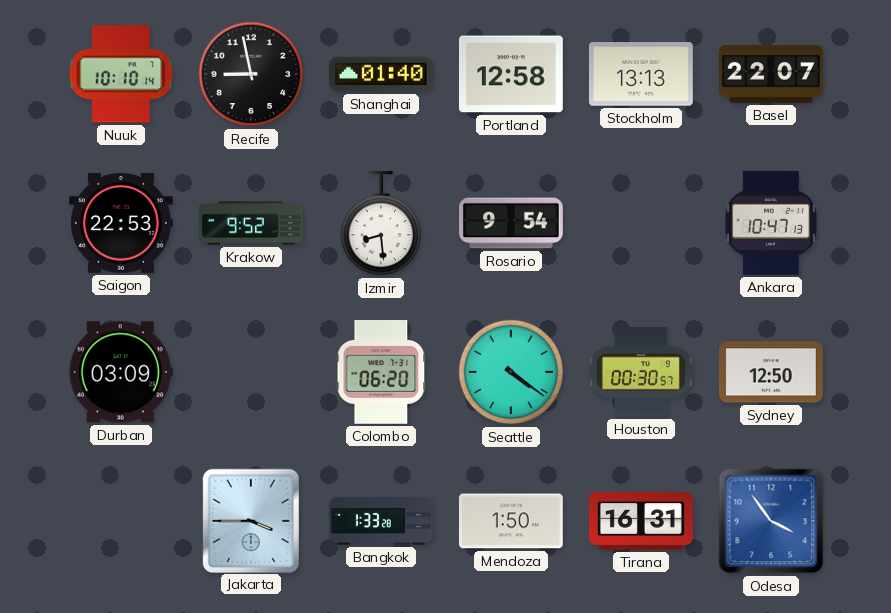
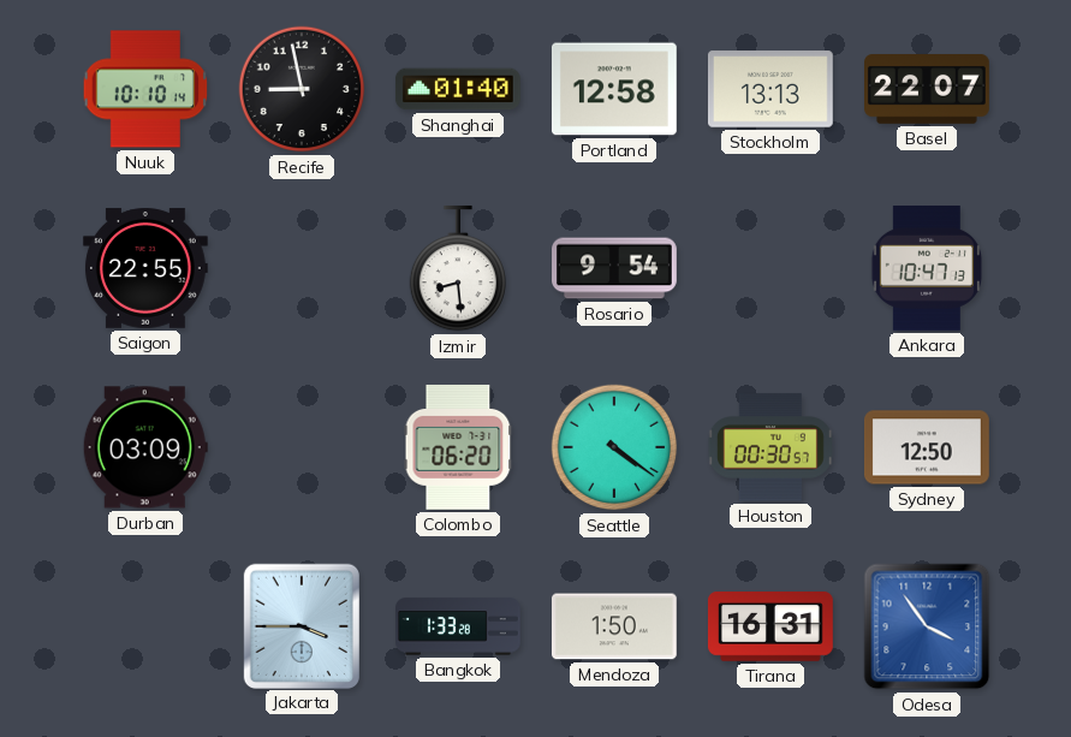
Saigon: 22:53 -> 22:55
Krakow: 9:52 -> none
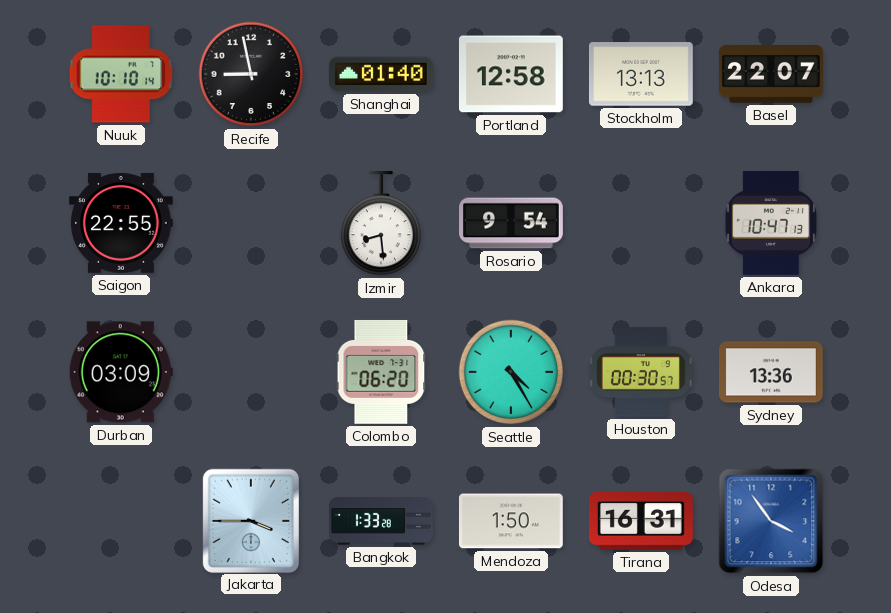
Seattle: 4:21 -> 4:25
Sydney: 12:50 -> 13:36
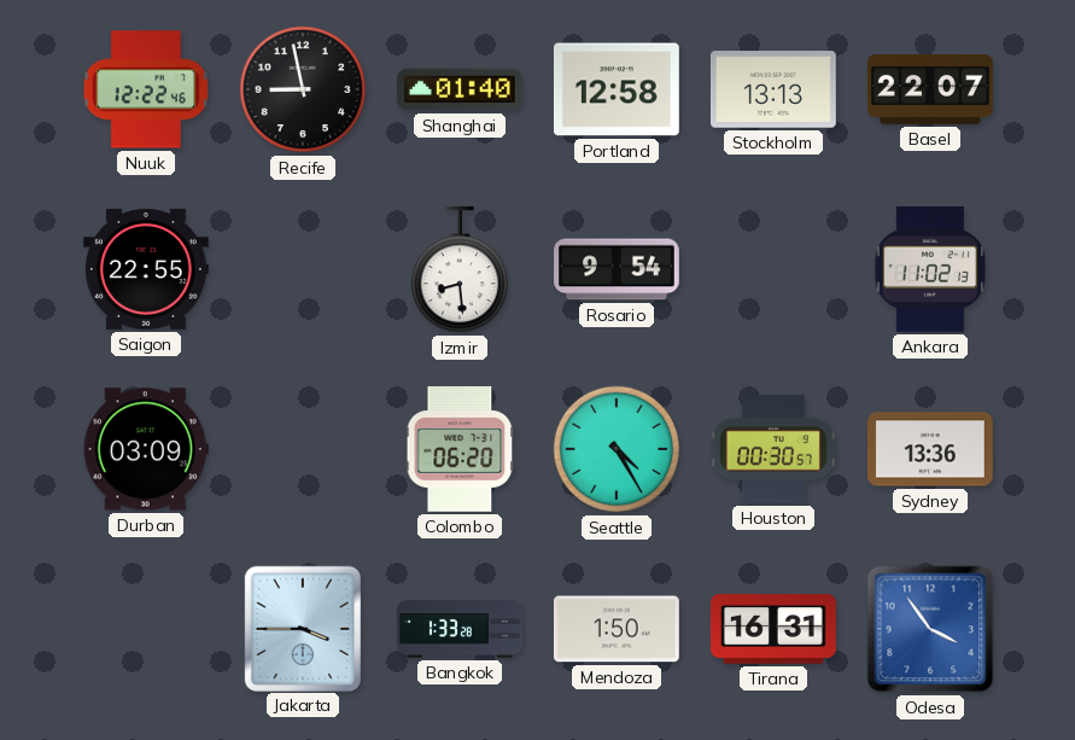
Nuuk: 10:10 -> 12:22
Ankara: 10:47 -> 11:02
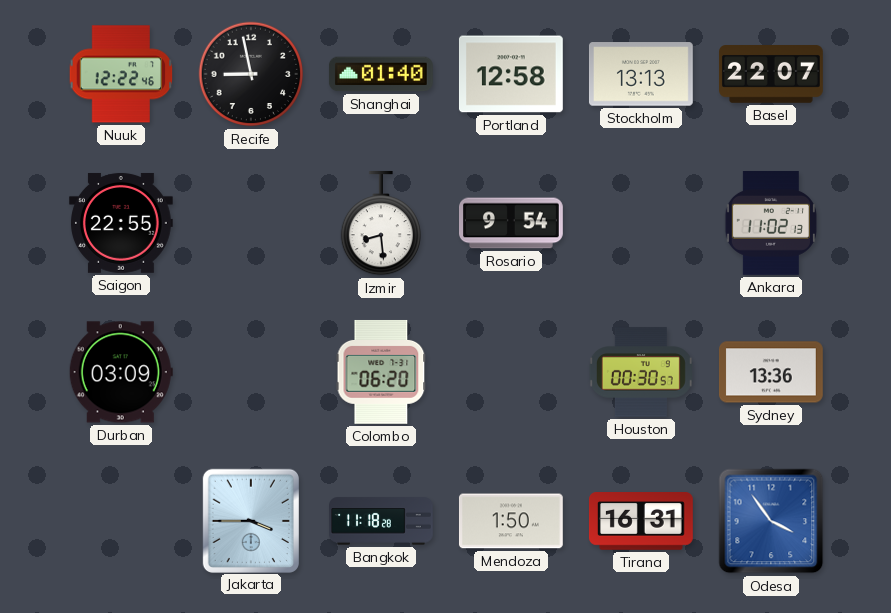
Seattle: 4:25 -> none
Bangkok: 1:33 -> 11:18
